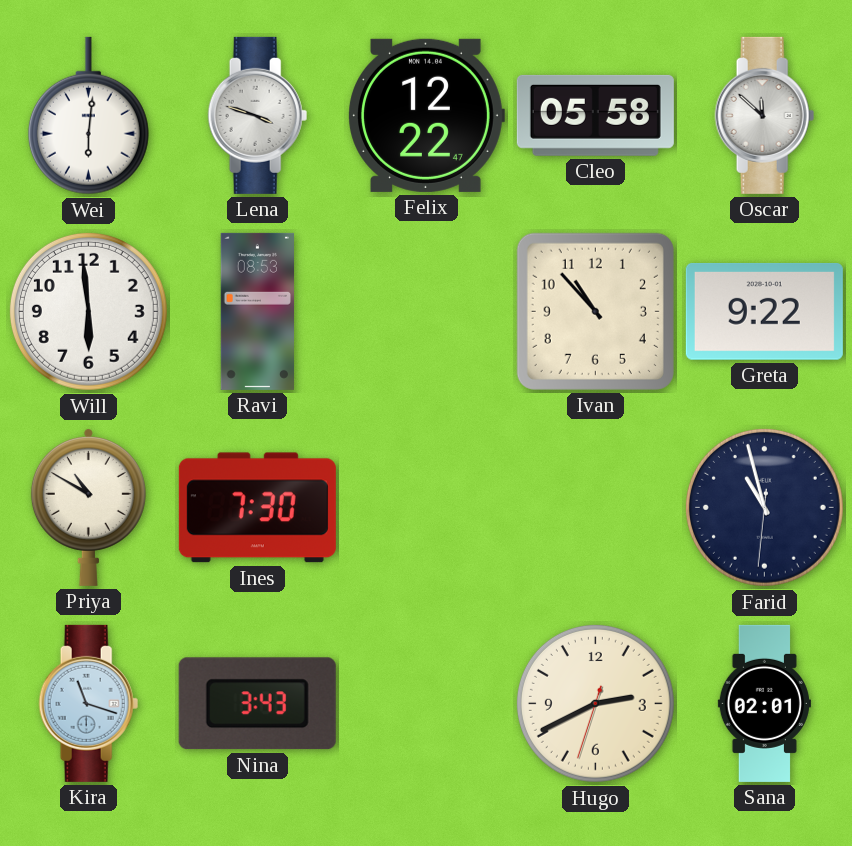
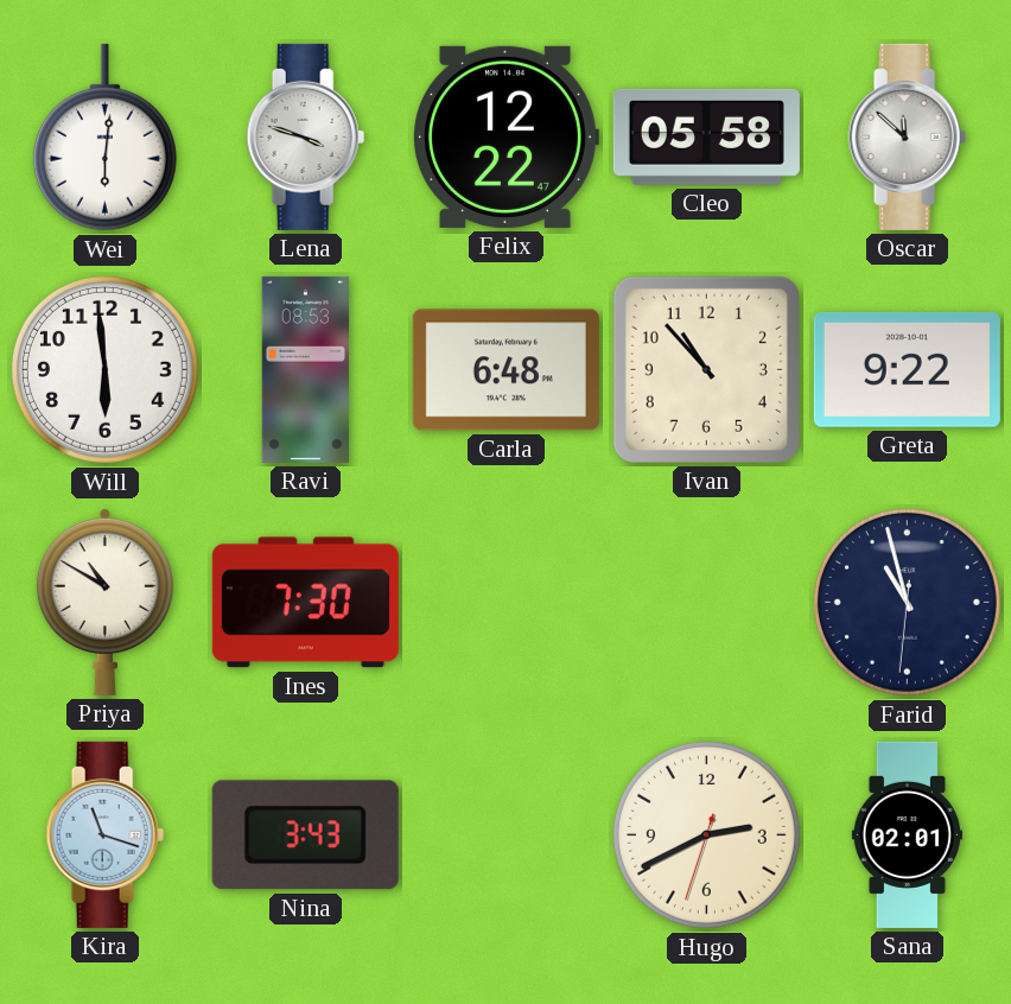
Carla: none -> 6:48
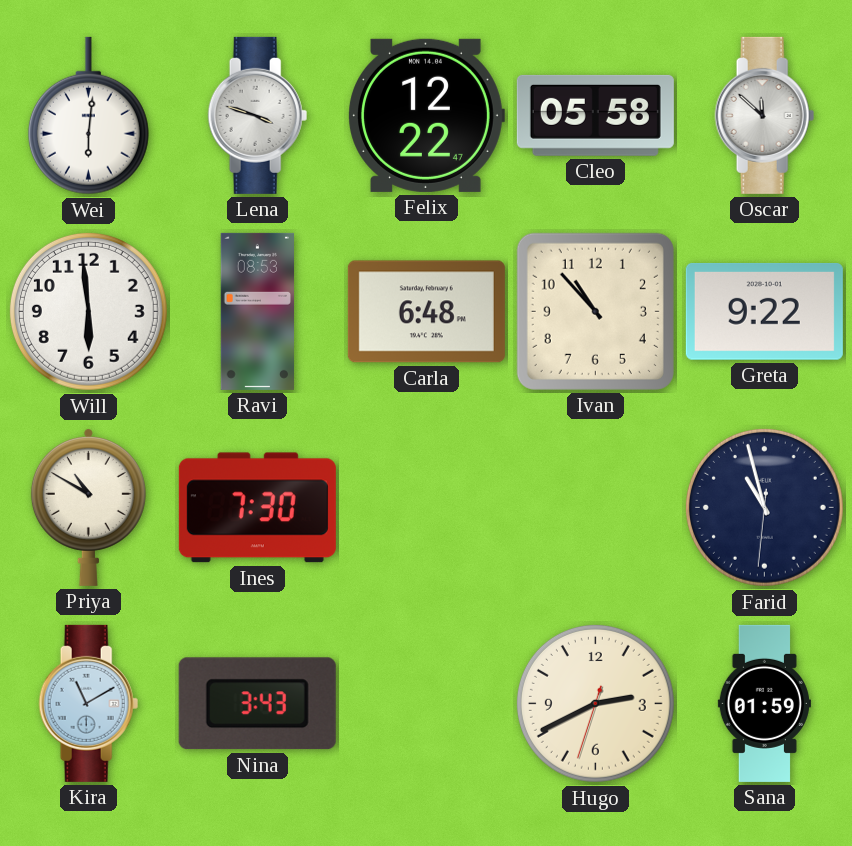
Kira: 11:18 -> 11:10
Sana: 02:01 -> 01:59
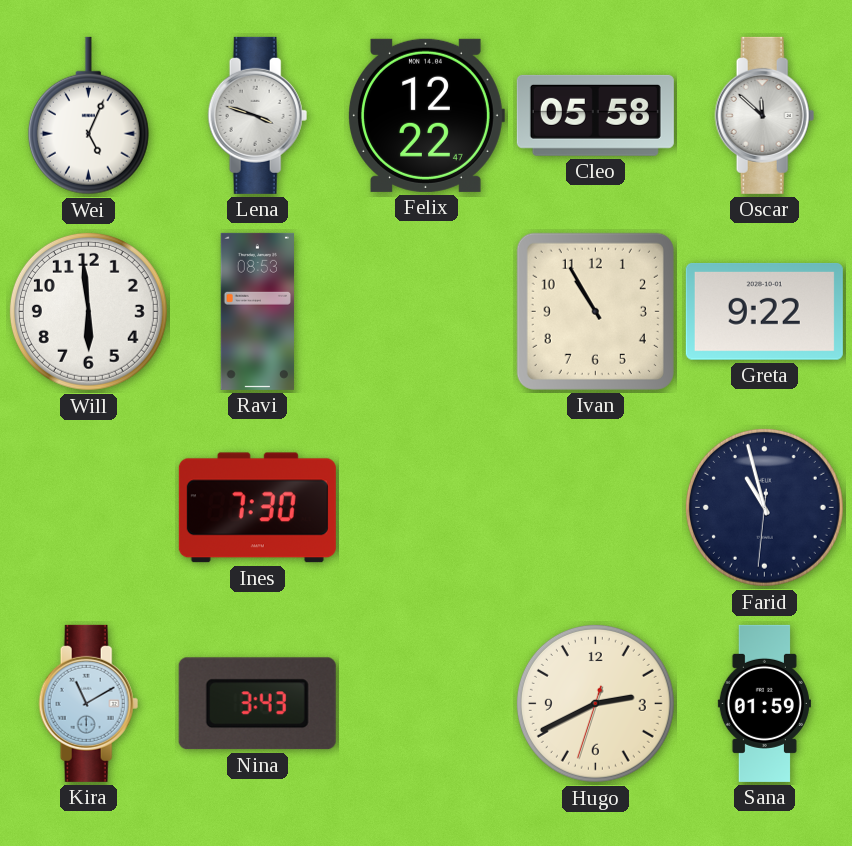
Wei: 6:01 -> 5:04
Carla: 6:48 -> none
Ivan: 10:53 -> 10:55
Priya: 10:50 -> none
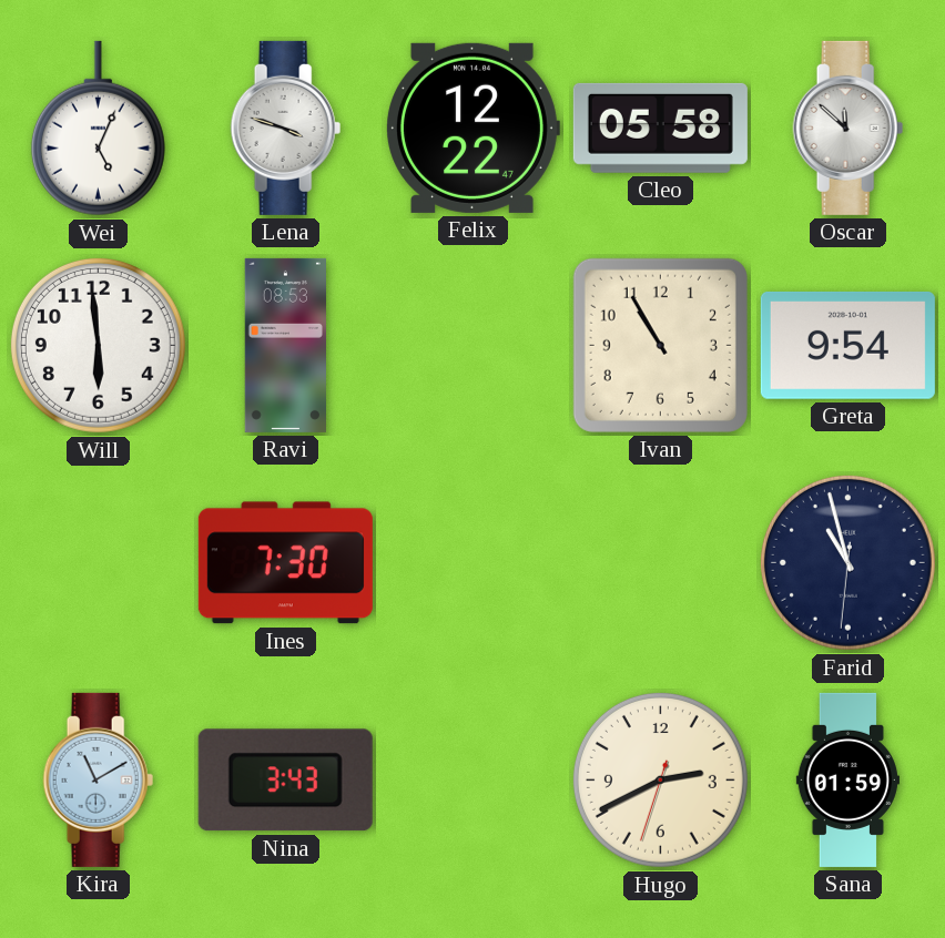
Greta: 9:22 -> 9:54
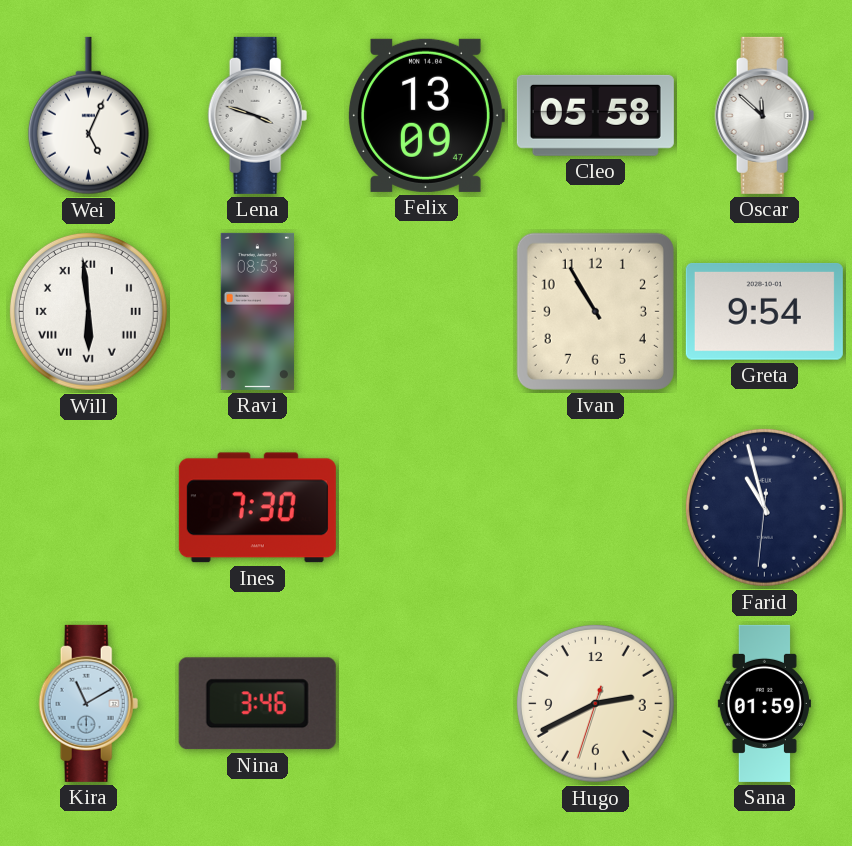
Felix: 12:22 -> 13:09
Will numerals: Arabic -> Roman
Nina: 3:43 -> 3:46
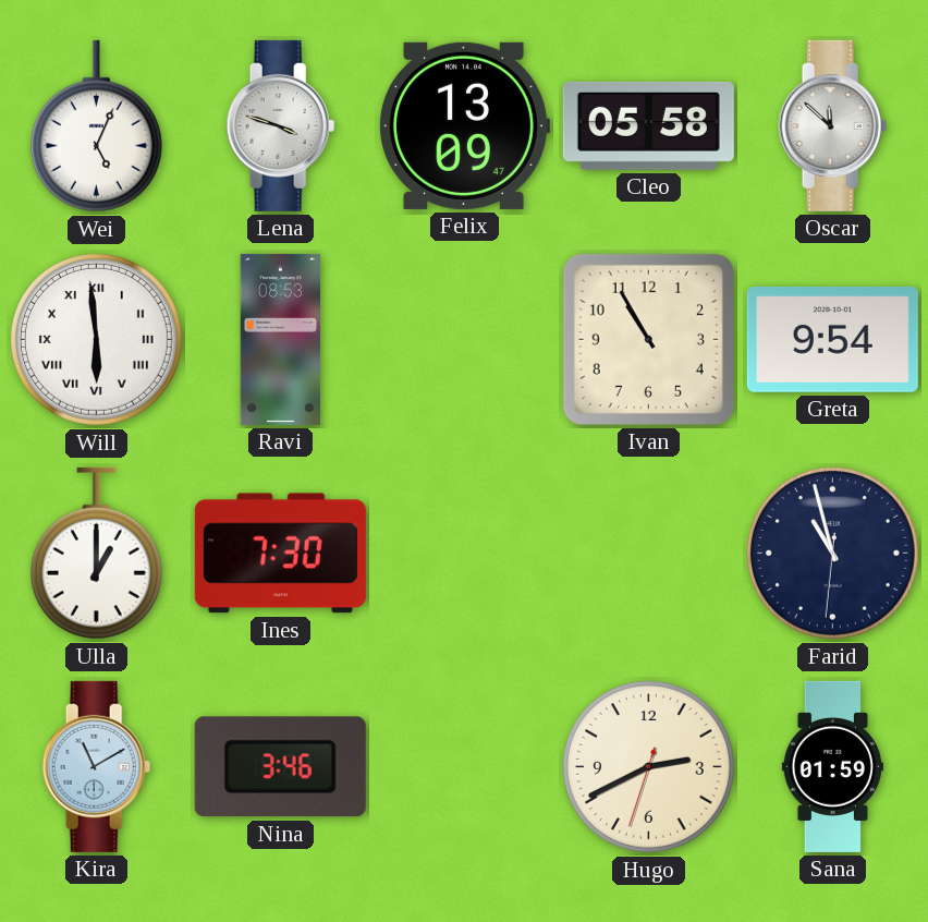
Ulla: none -> 1:00
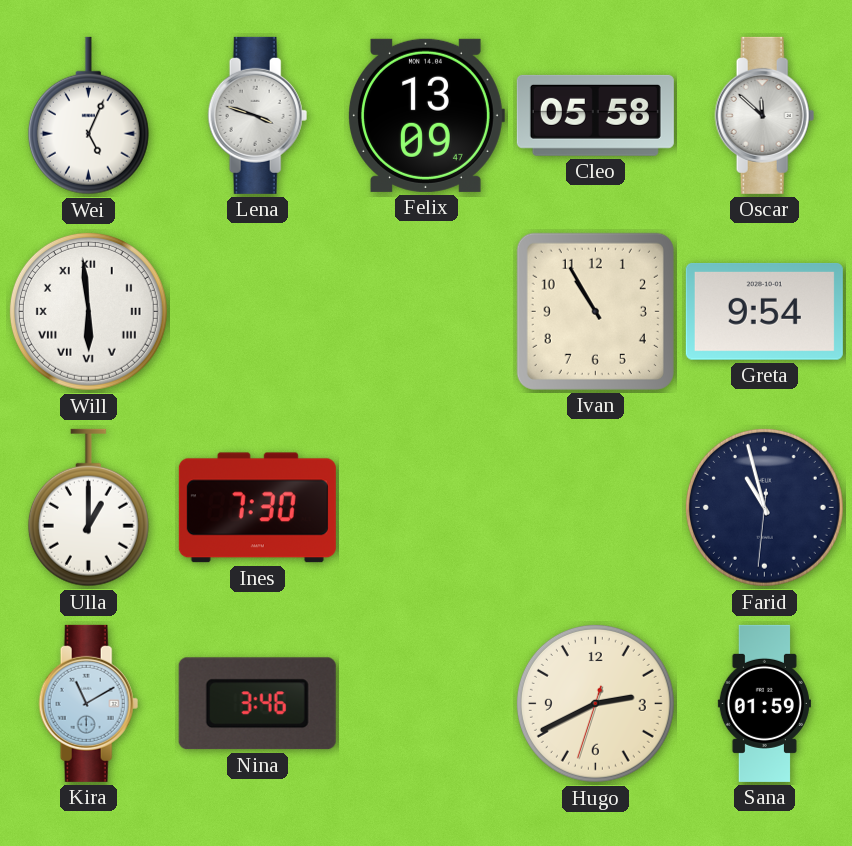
Ravi: 08:53 -> none
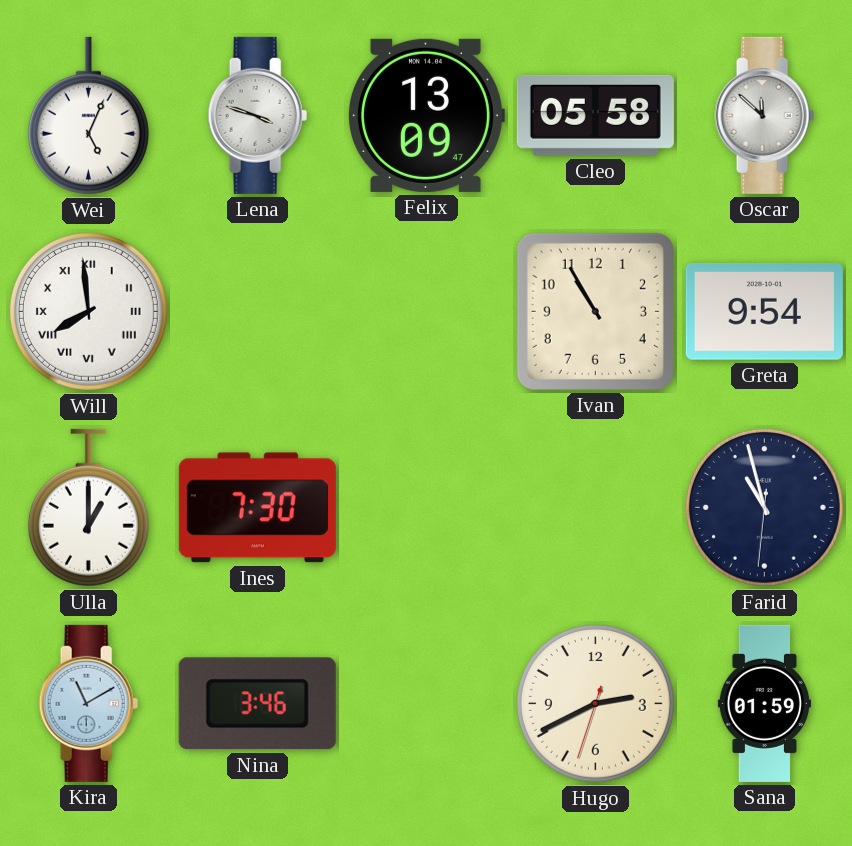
Will: 5:59 -> 7:59
